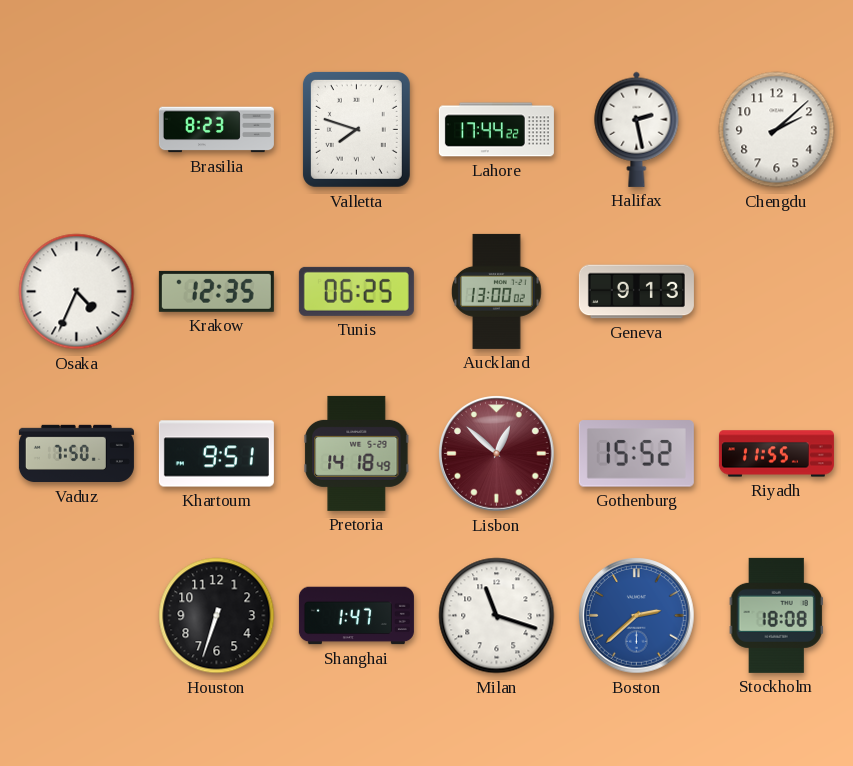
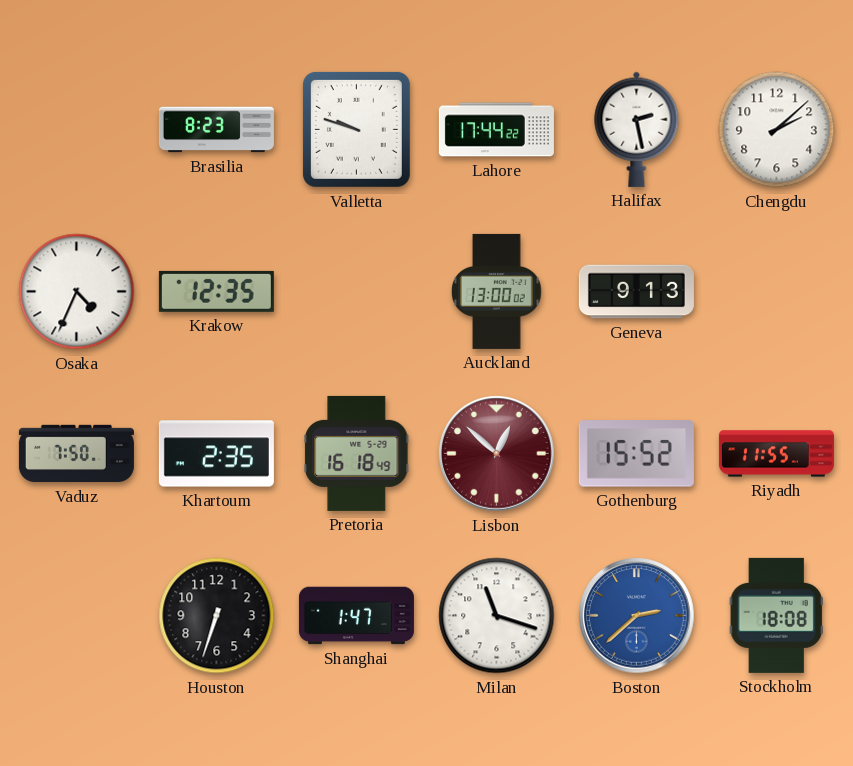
Valletta: 7:48 -> 9:48
Tunis: 06:25 -> none
Khartoum: 9:51 -> 2:35
Pretoria: 14:18 -> 16:18
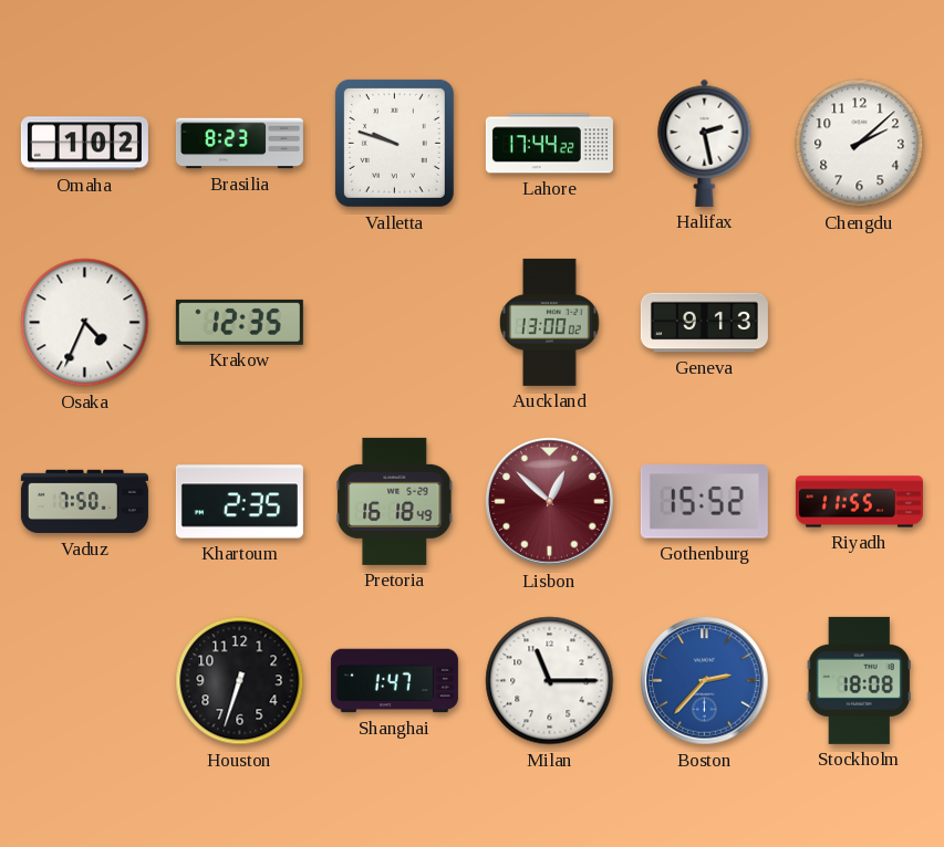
Omaha: none -> 1:02
Milan: 11:18 -> 11:15
Boston: 2:38 -> 2:37
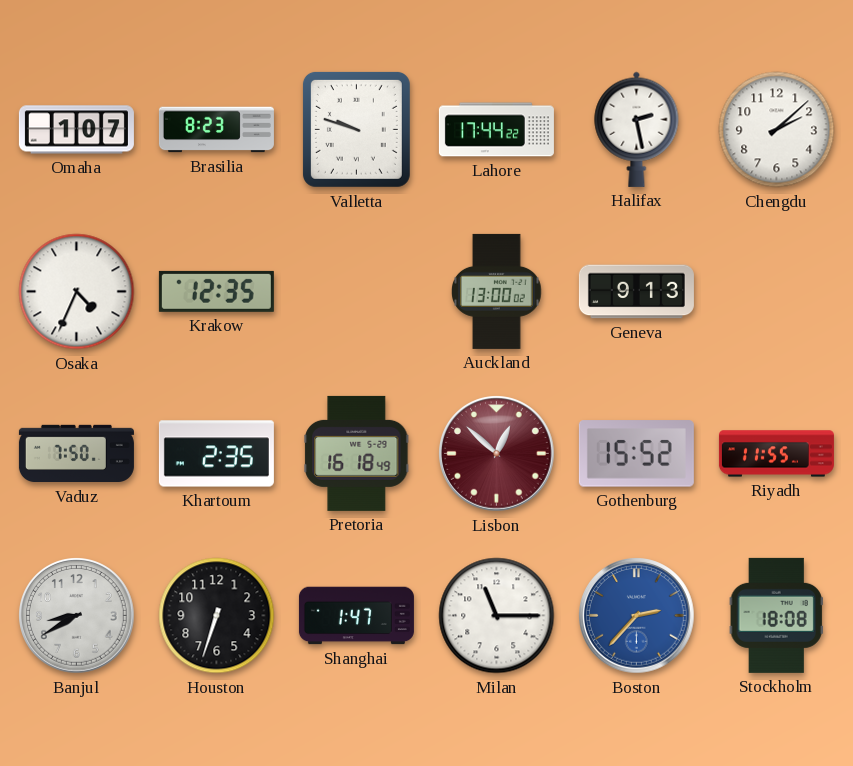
Omaha: 1:02 -> 1:07
Banjul: none -> 8:40
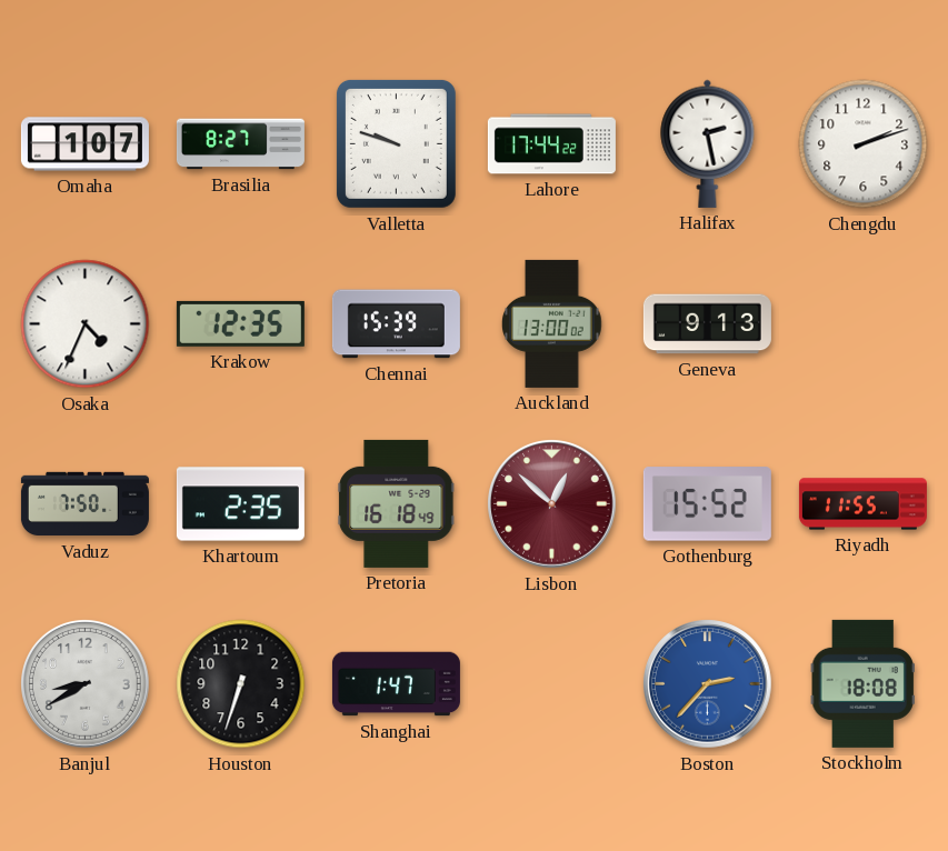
Brasilia: 8:23 -> 8:27
Chengdu: 2:08 -> 2:12
Chennai: none -> 15:39
Milan: 11:15 -> none
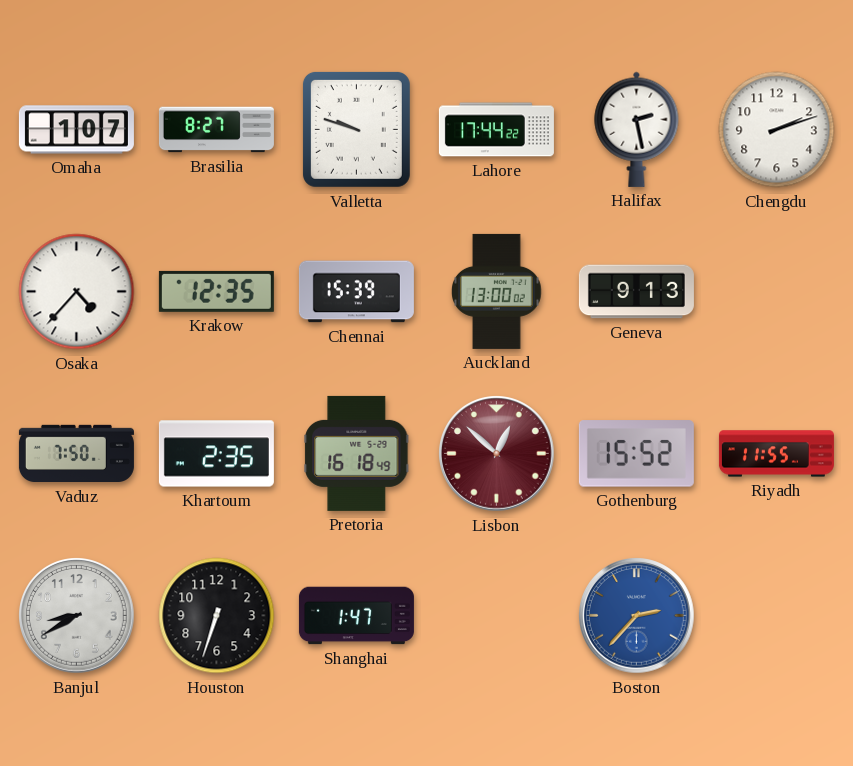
Osaka: 4:34 -> 4:37
Stockholm: 18:08 -> none
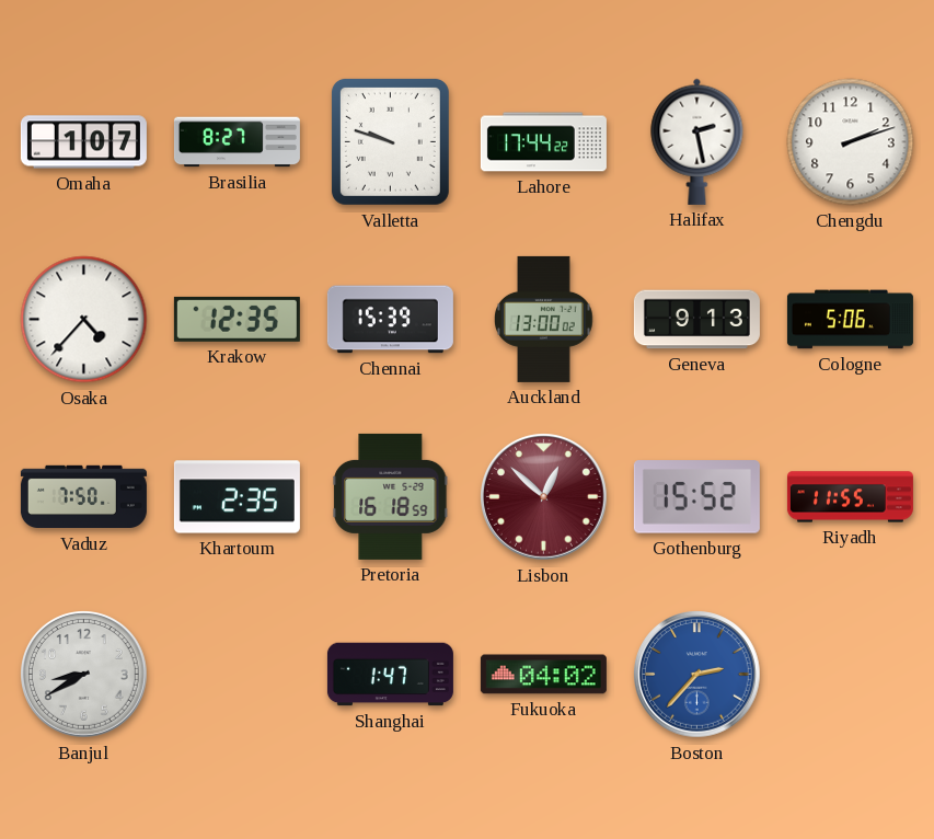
Cologne: none -> 5:06
Pretoria: 16:18:49 -> 16:18:59
Houston: 6:33 -> none
Fukuoka: none -> 04:02
